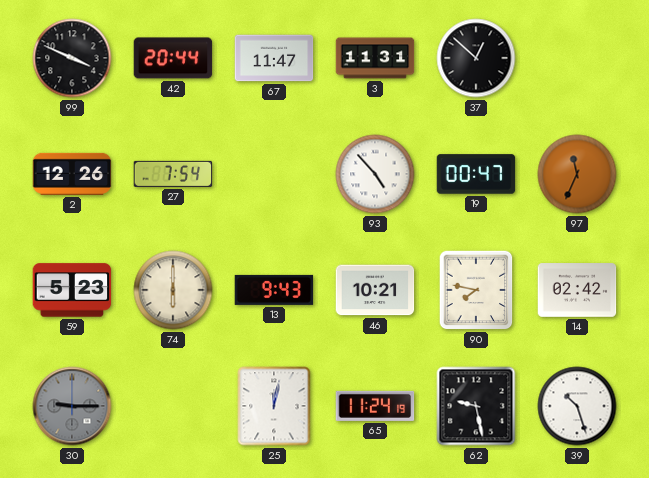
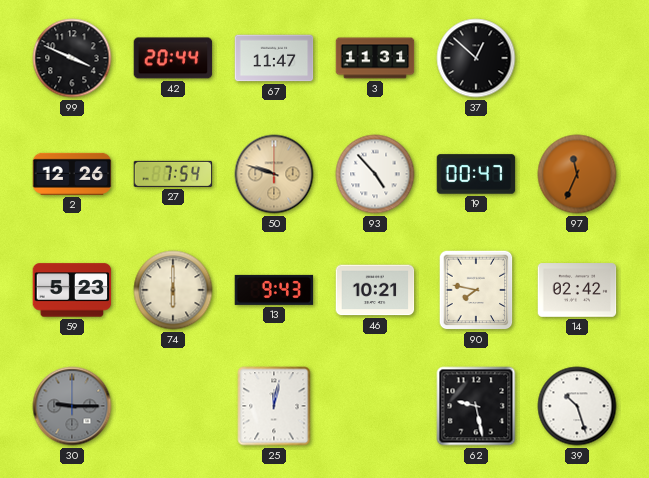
50: none -> 9:48
65: 11:24 -> none
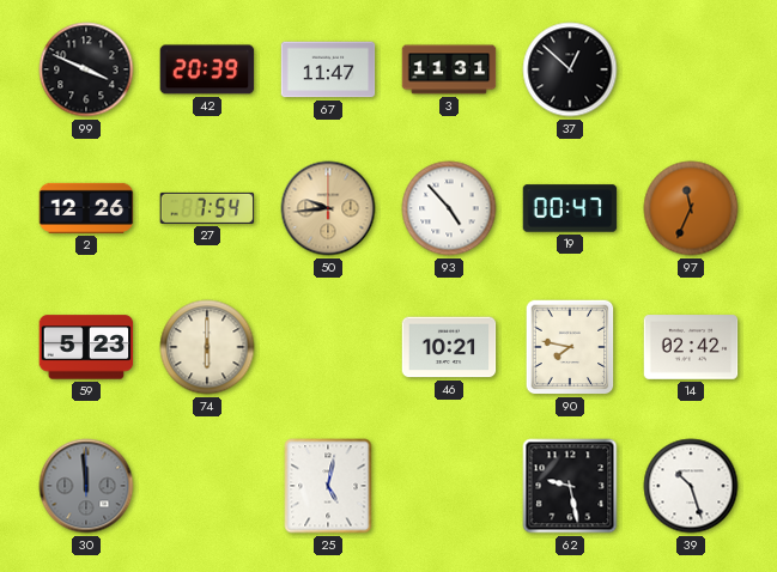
42: 20:44 -> 20:39
50: 9:48 -> 9:44
13: 9:43 -> none
30: 9:15 -> 11:59
25: 12:02 -> 5:02
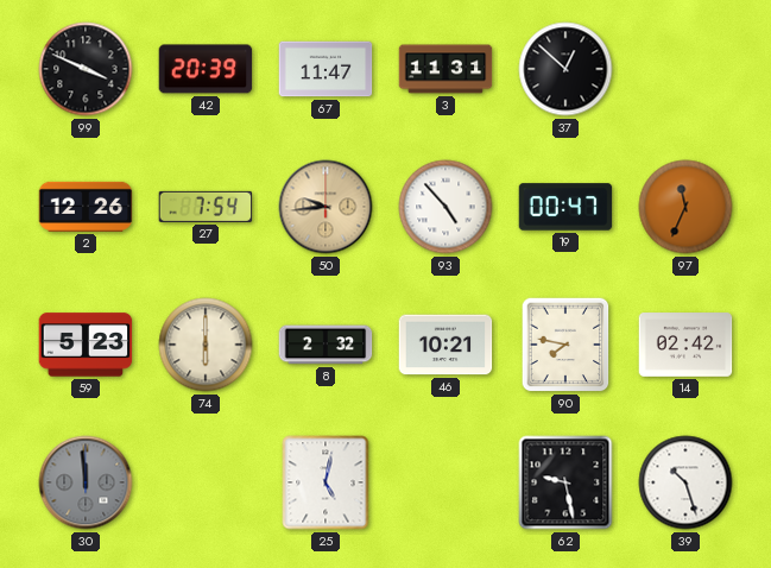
8: none -> 2:32
